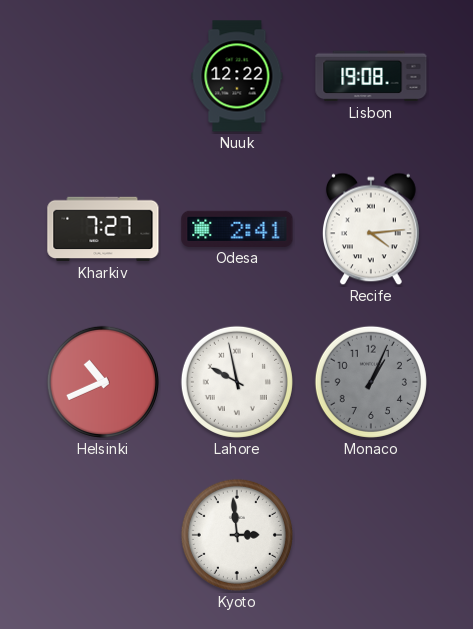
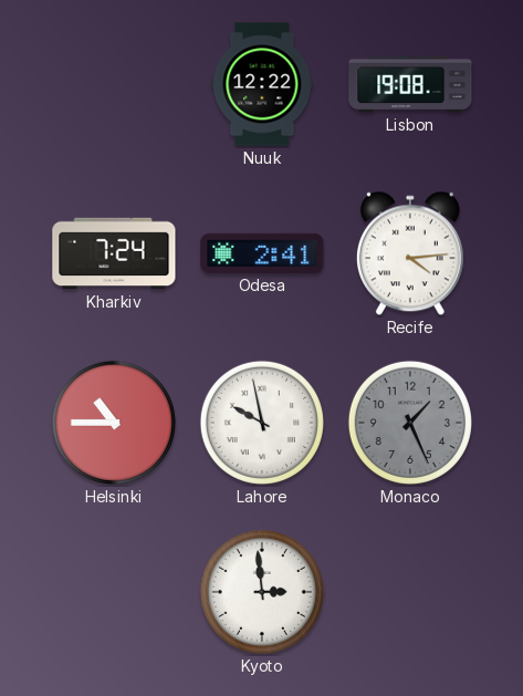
Kharkiv: 7:27 -> 7:24
Helsinki: 10:41 -> 10:45
Monaco: 1:04 -> 1:26
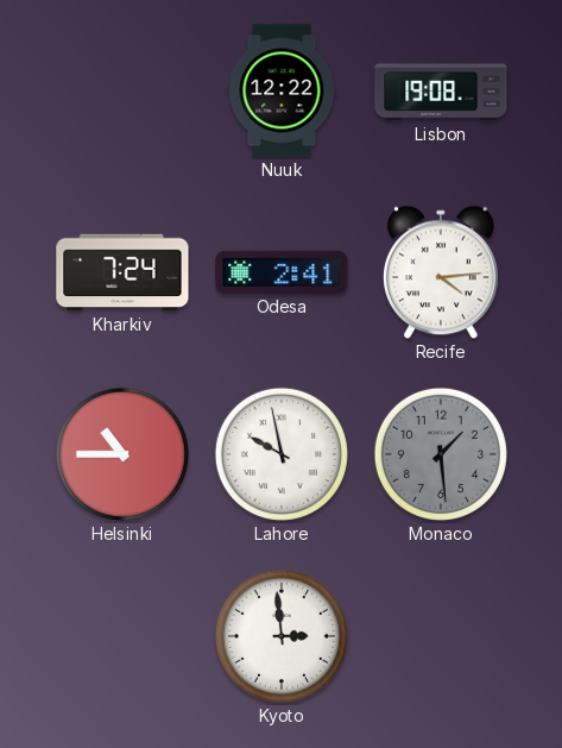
Monaco: 1:26 -> 1:29
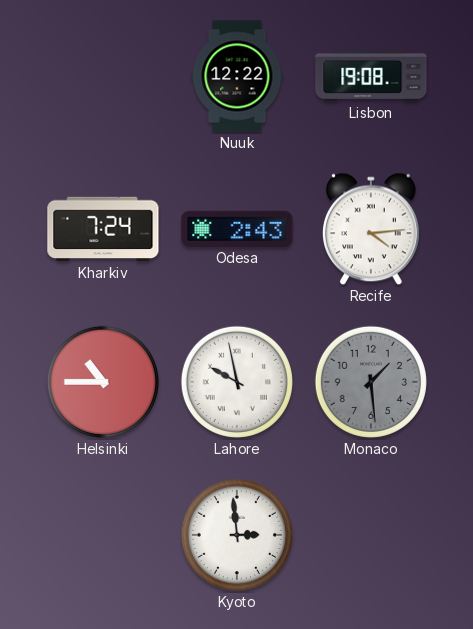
Odesa: 2:41 -> 2:43
